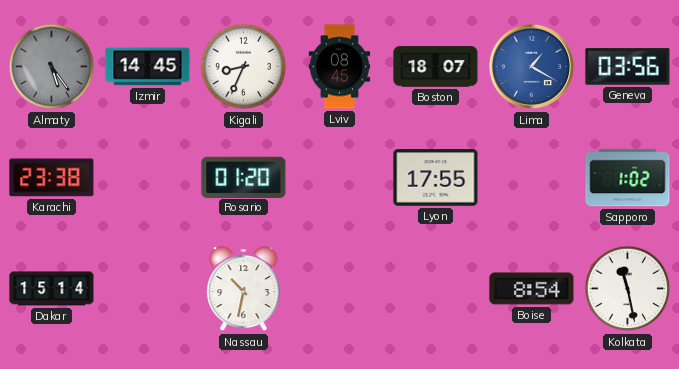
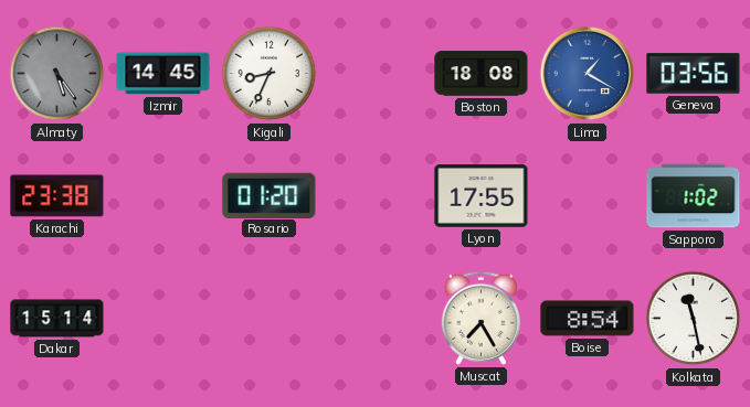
Lviv: 08:45 -> none
Boston: 18:07 -> 18:08
Nassau: 10:32 -> none
Muscat: none -> 7:25
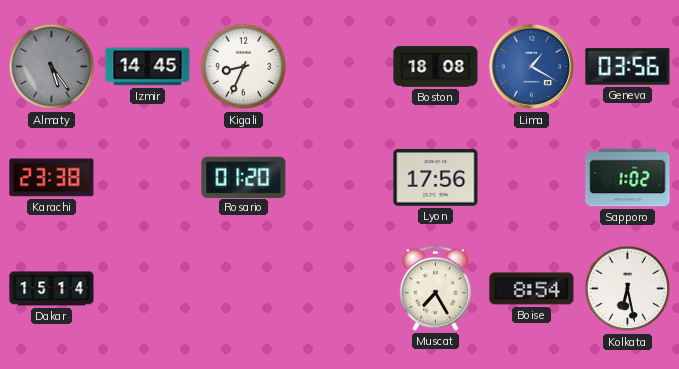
Lyon: 17:55 -> 17:56
Kolkata: 11:28 -> 6:28
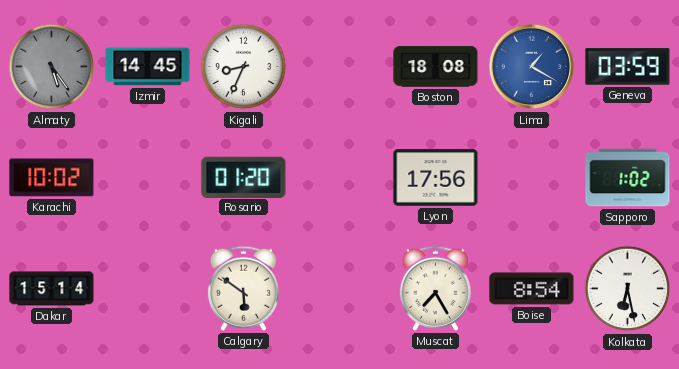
Geneva: 03:56 -> 03:59
Karachi: 23:38 -> 10:02
Calgary: none -> 5:51
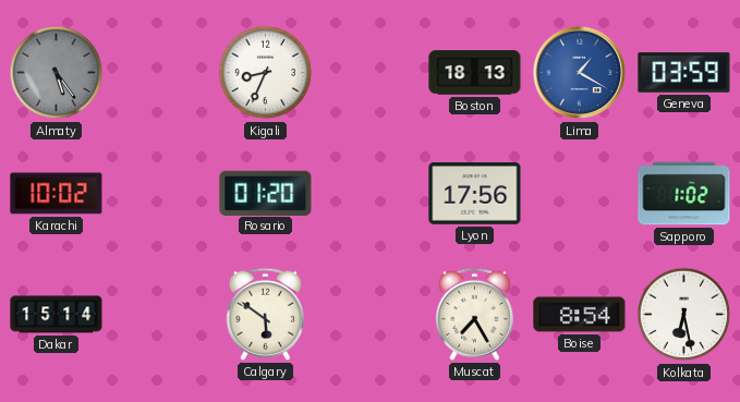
Izmir: 14:45 -> none
Boston: 18:08 -> 18:13
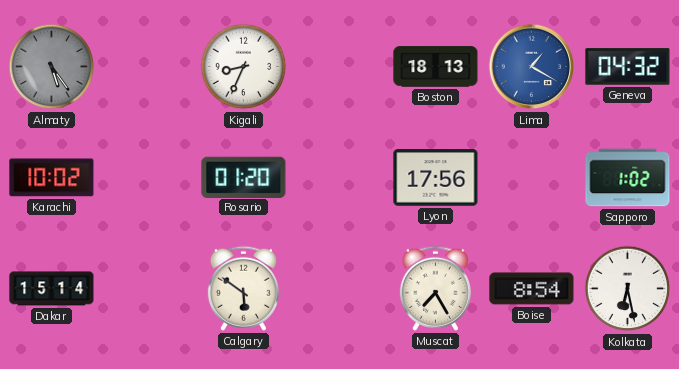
Geneva: 03:59 -> 04:32
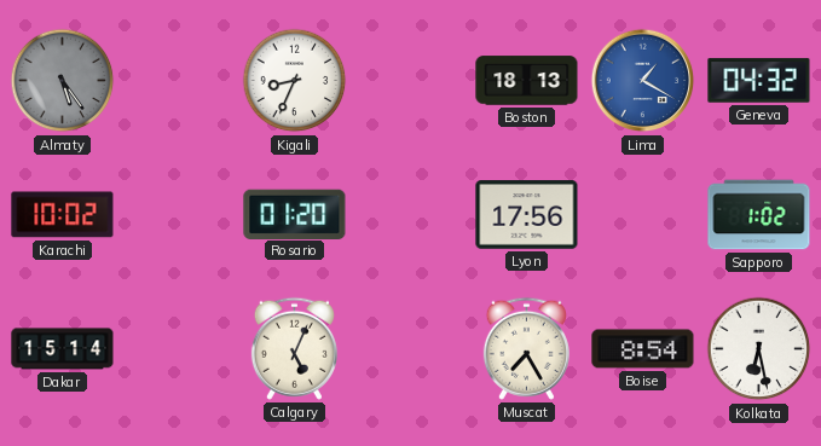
Calgary: 5:51 -> 5:04
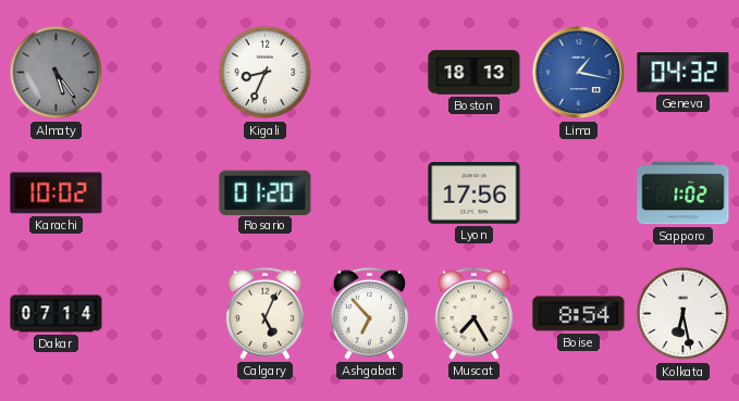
Lima: 1:20 -> 1:17
Dakar: 15:14 -> 07:14
Ashgabat: none -> 6:53
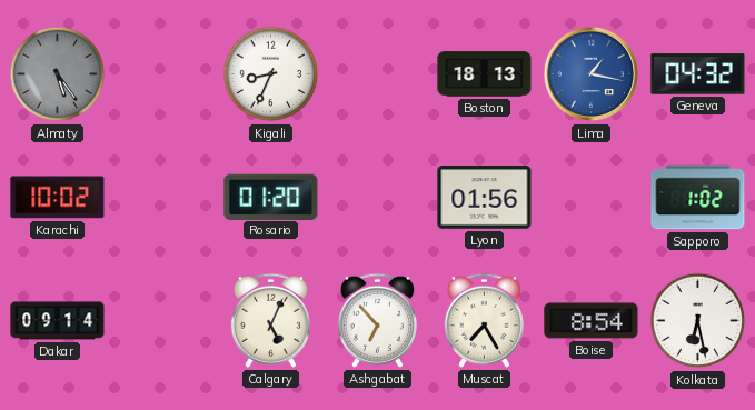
Lyon: 17:56 -> 01:56
Dakar: 07:14 -> 09:14
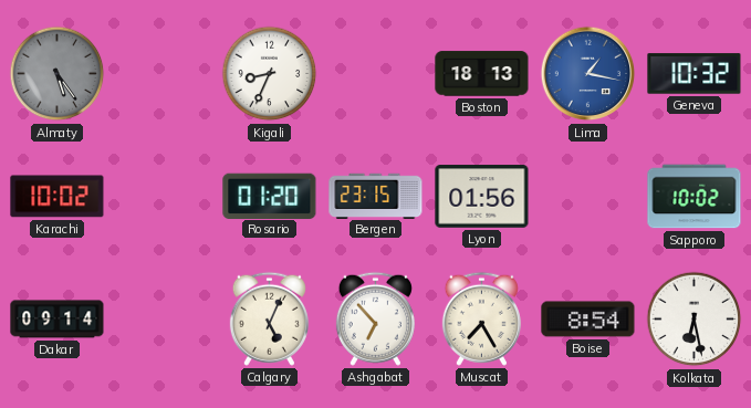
Geneva: 04:32 -> 10:32
Bergen: none -> 23:15
Sapporo: 1:02 -> 10:02
